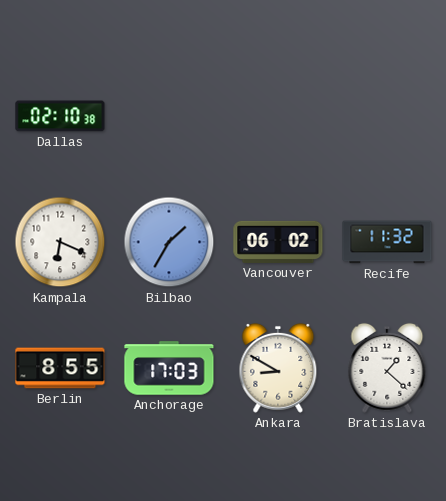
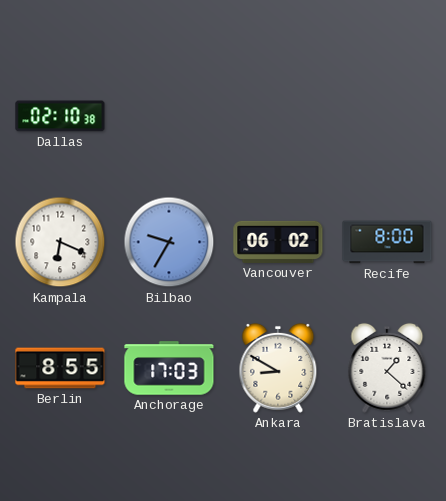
Bilbao: 1:35 -> 9:35
Recife: 11:32 -> 8:00
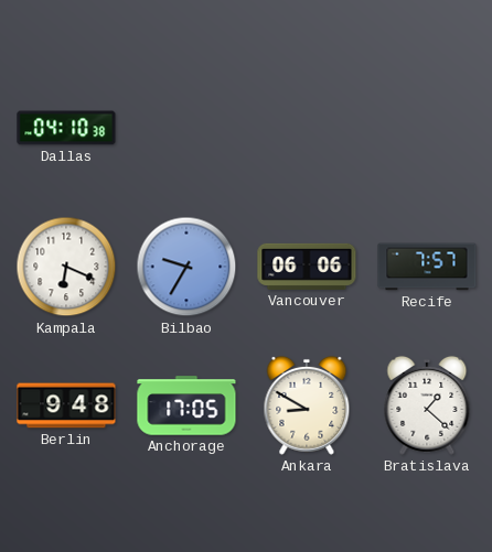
Dallas: 02:10 -> 04:10
Vancouver: 06:02 -> 06:06
Recife: 8:00 -> 7:57
Berlin: 8:55 -> 9:48
Anchorage: 17:03 -> 17:05
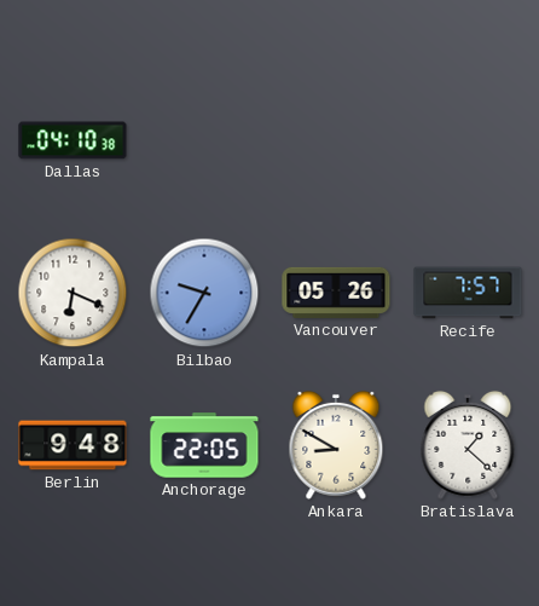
Vancouver: 06:06 -> 05:26
Anchorage: 17:05 -> 22:05
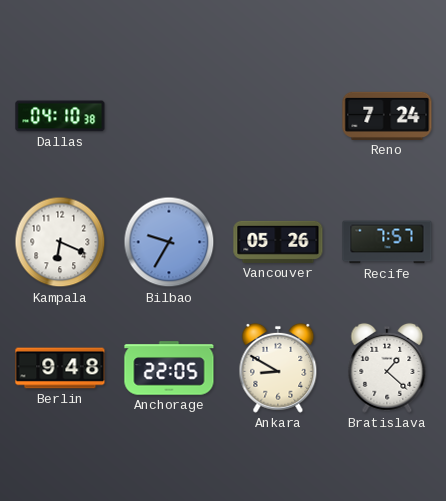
Reno: none -> 7:24
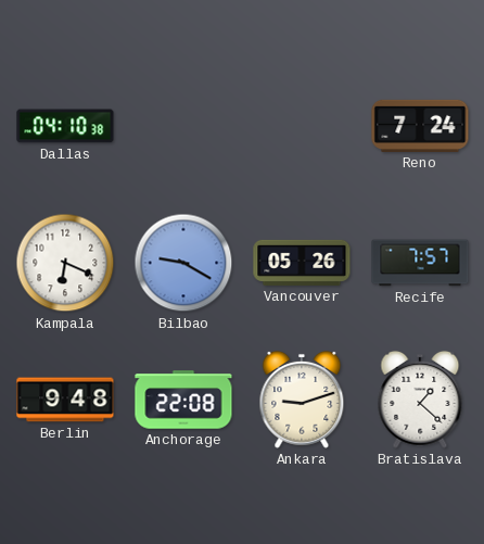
Bilbao: 9:35 -> 9:20
Anchorage: 22:05 -> 22:08
Ankara: 8:50 -> 9:12
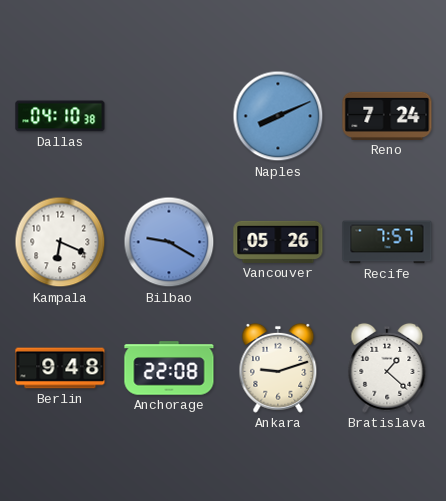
Naples: none -> 8:11
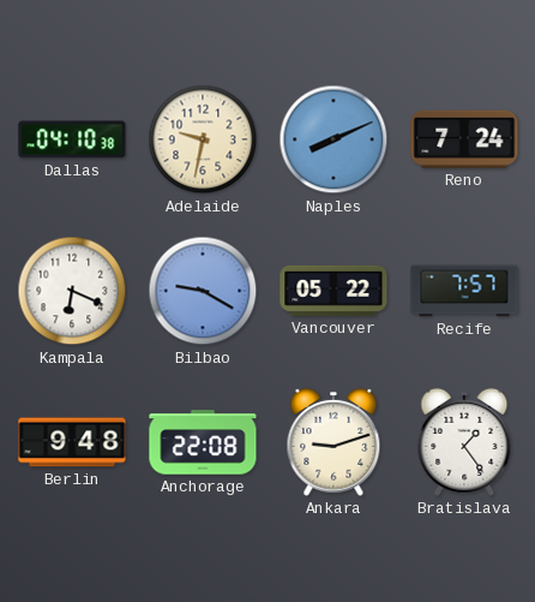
Adelaide: none -> 9:32
Vancouver: 05:26 -> 05:22
Bratislava: 1:22 -> 1:24
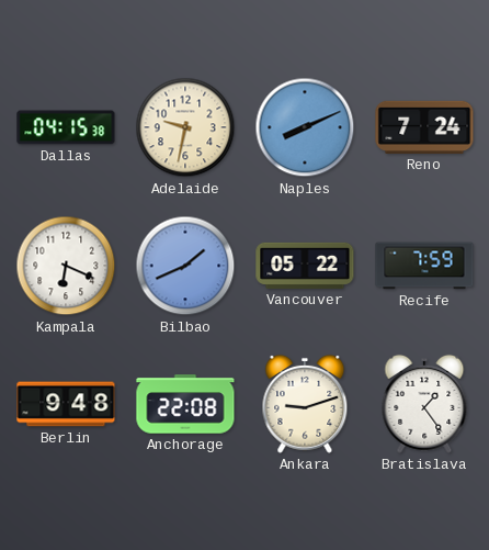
Dallas: 04:10 -> 04:15
Bilbao: 9:20 -> 1:41
Recife: 7:57 -> 7:59
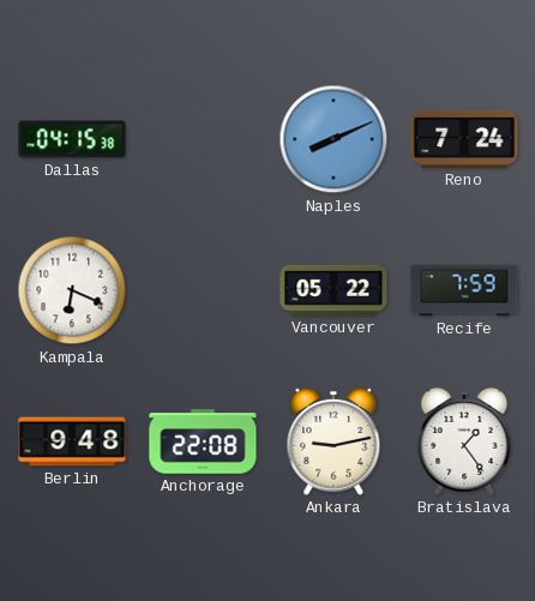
Adelaide: 9:32 -> none
Bilbao: 1:41 -> none
Ankara: 9:12 -> 9:13
